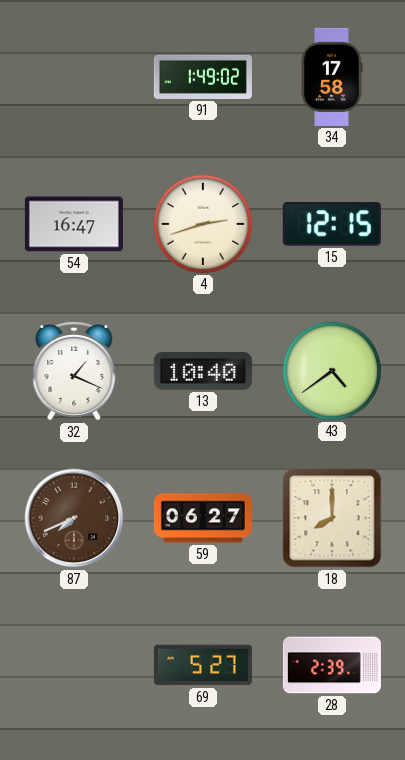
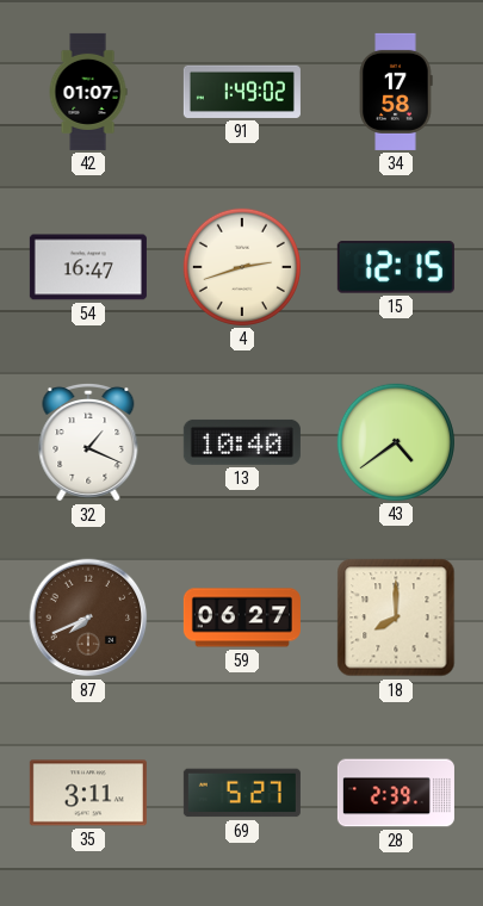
42: none -> 01:07
35: none -> 3:11
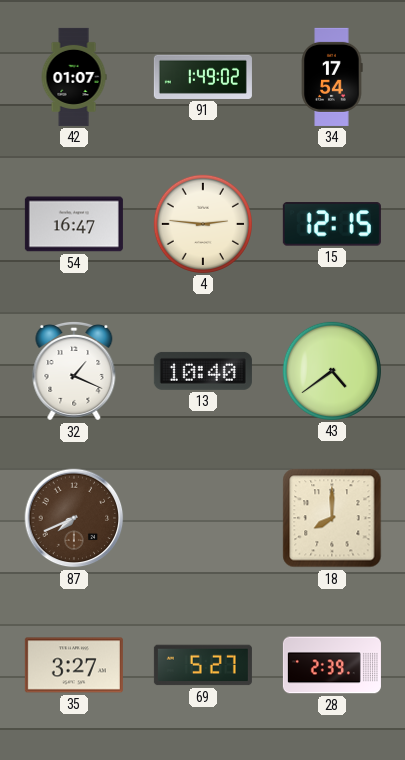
34: 17:58 -> 17:54
4: 2:42 -> 2:46
59: 06:27 -> none
35: 3:11 -> 3:27
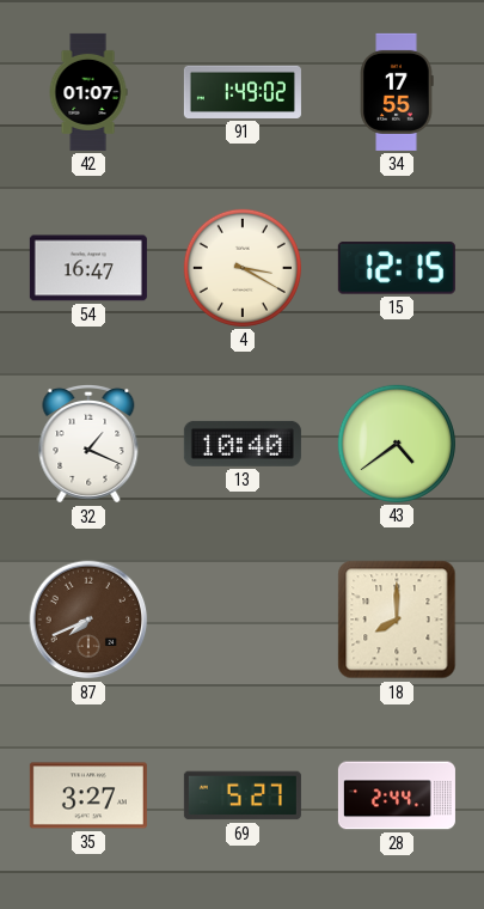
34: 17:54 -> 17:55
4: 2:46 -> 3:20
28: 2:39 -> 2:44
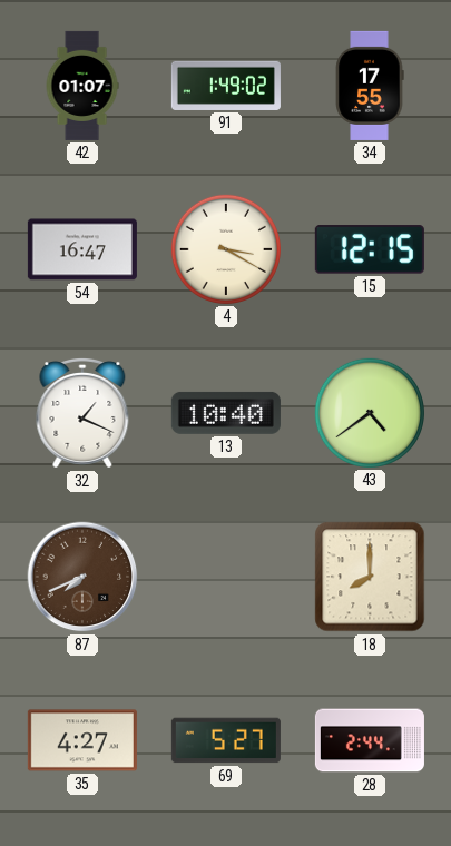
35: 3:27 -> 4:27
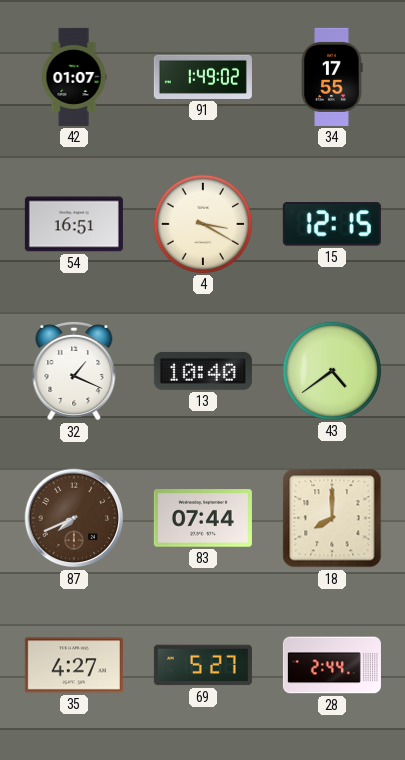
54: 16:47 -> 16:51
83: none -> 07:44
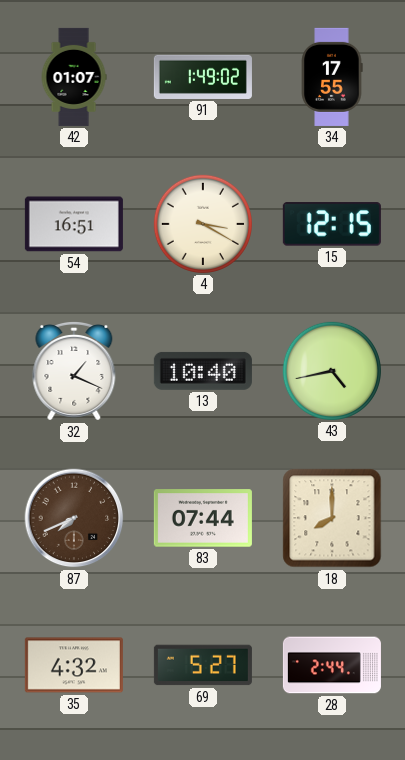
43: 4:39 -> 4:43
35: 4:27 -> 4:32
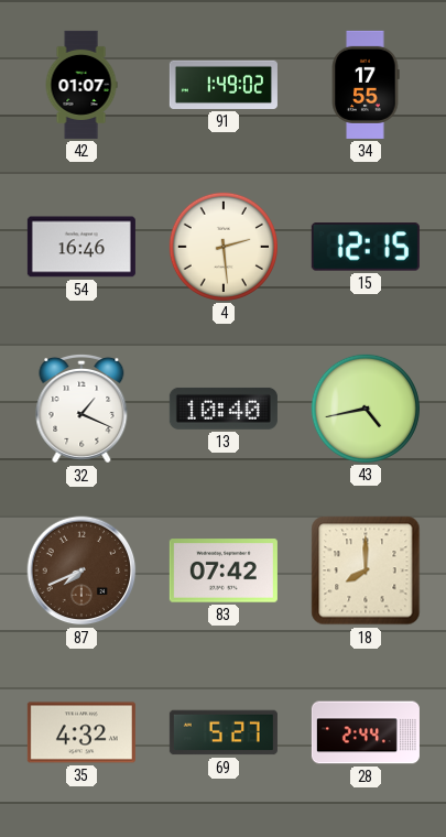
54: 16:51 -> 16:46
4: 3:20 -> 2:29
83: 07:44 -> 07:42
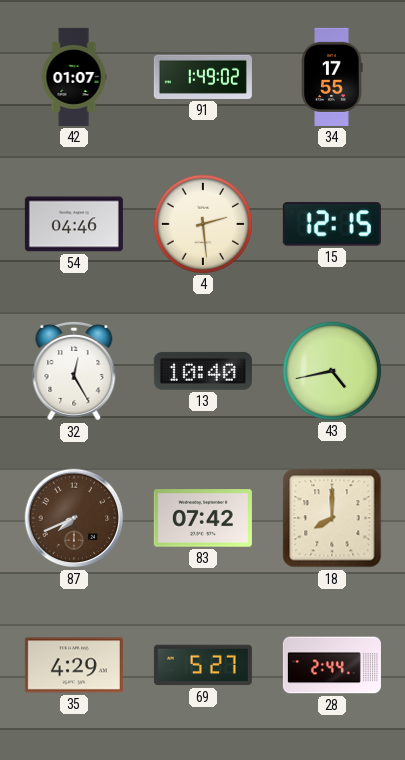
54: 16:46 -> 04:46
32: 1:19 -> 12:25
35: 4:32 -> 4:29
